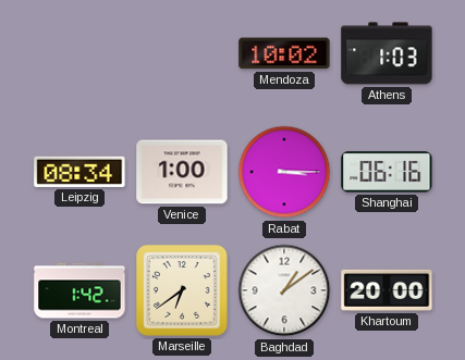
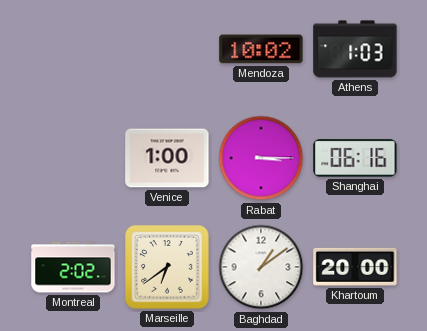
Leipzig: 08:34 -> none
Montreal: 1:42 -> 2:02
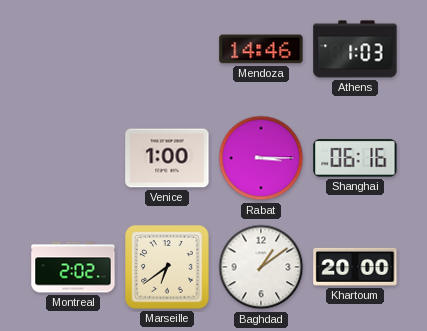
Mendoza: 10:02 -> 14:46
